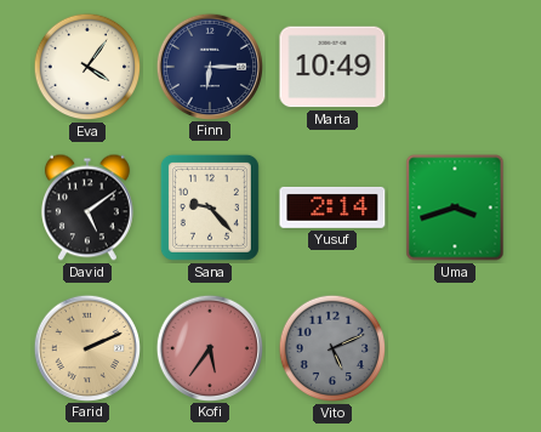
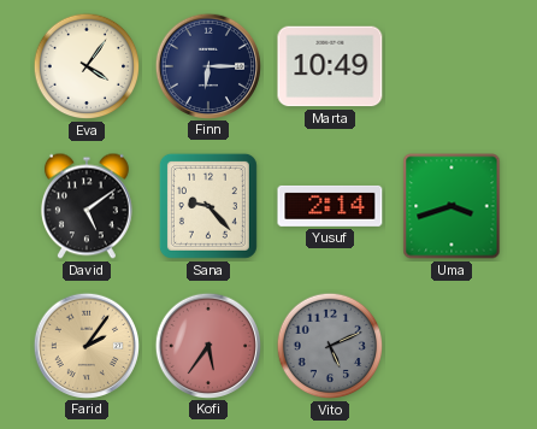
Farid: 2:11 -> 2:06
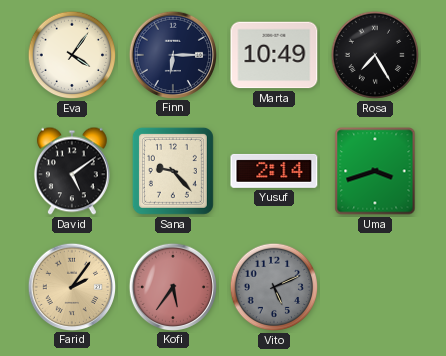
Rosa: none -> 7:25
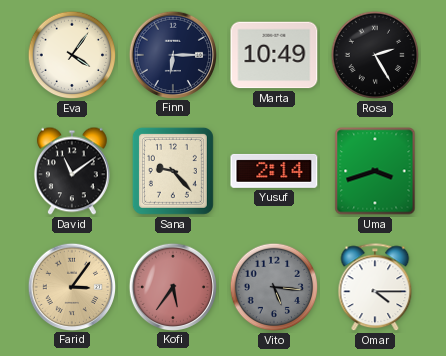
Rosa: 7:25 -> 2:25
David: 5:09 -> 11:09
Farid: 2:06 -> 3:06
Vito: 5:11 -> 5:16
Omar: none -> 4:15
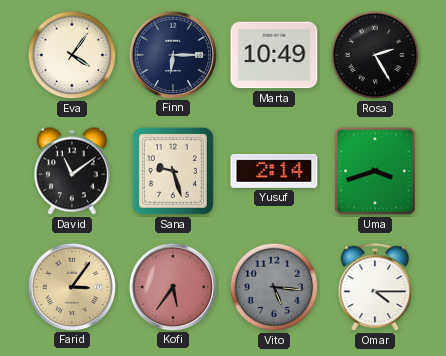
Sana: 9:23 -> 9:27
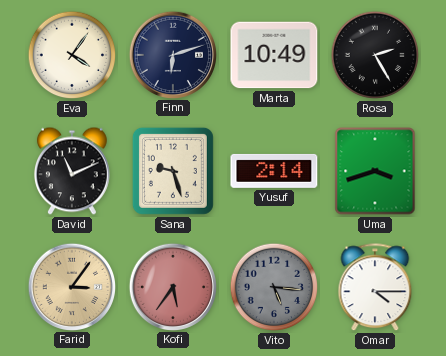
Finn: 6:15 -> 6:12
David: 11:09 -> 11:11
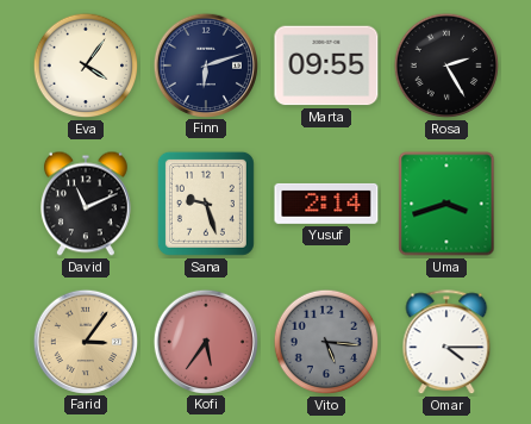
Marta: 10:49 -> 09:55
